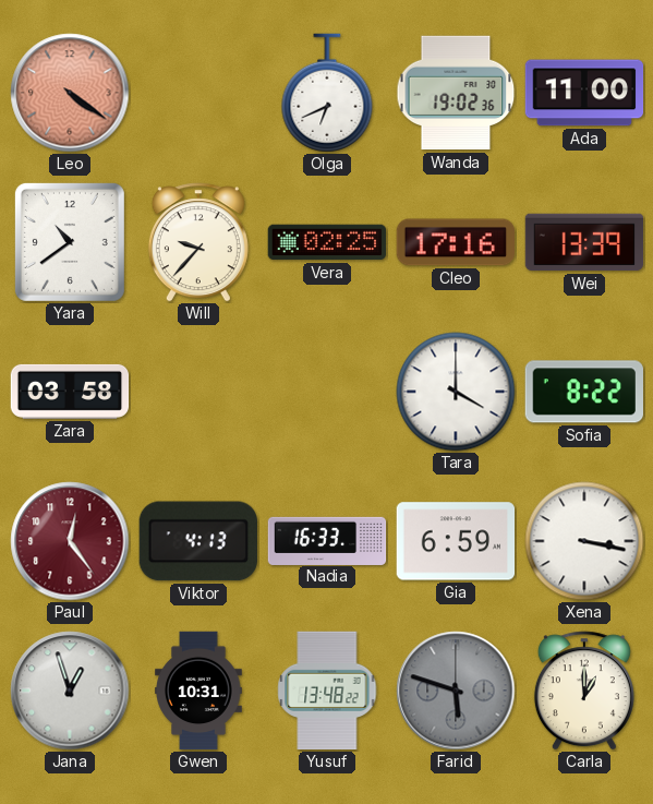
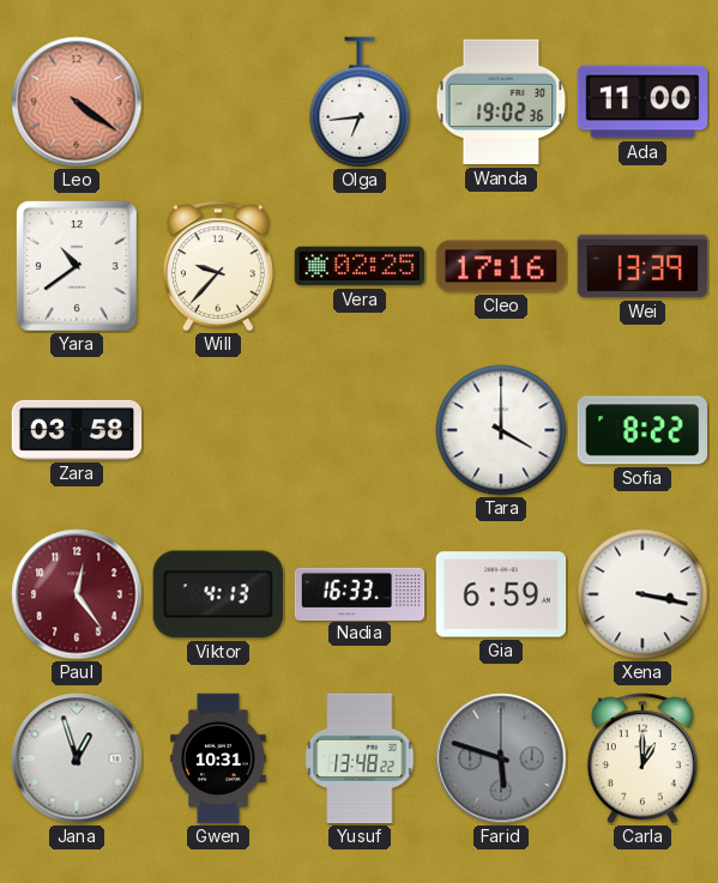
Olga: 6:41 -> 6:44
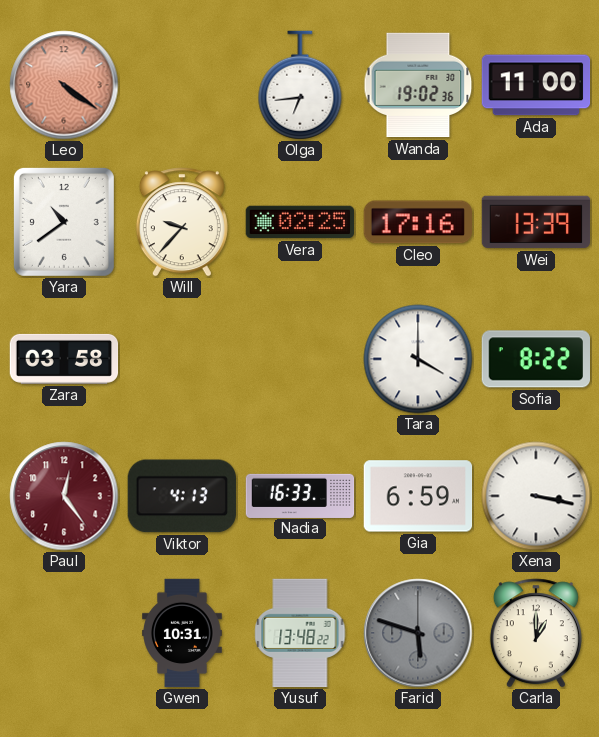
Jana: 12:57 -> none
